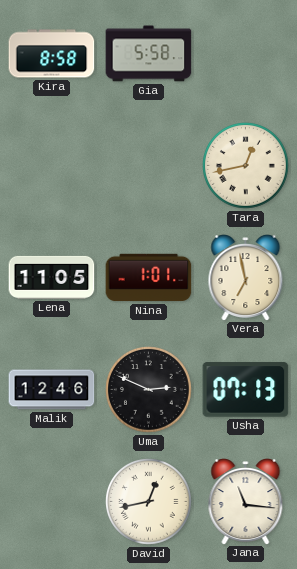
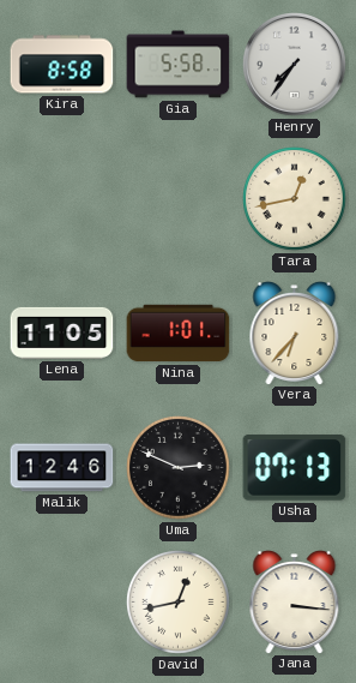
Henry: none -> 7:36
Vera: 6:58 -> 6:37
Jana: 11:16 -> 3:16
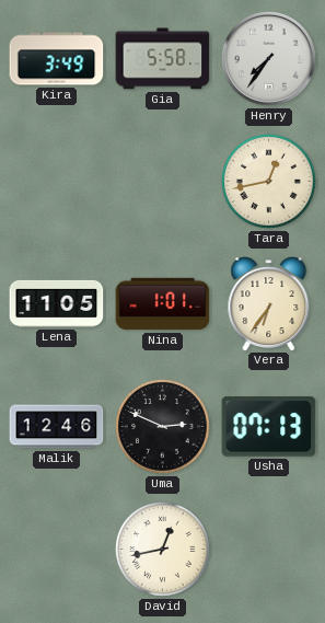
Kira: 8:58 -> 3:49
Vera: 6:37 -> 6:36
Jana: 3:16 -> none
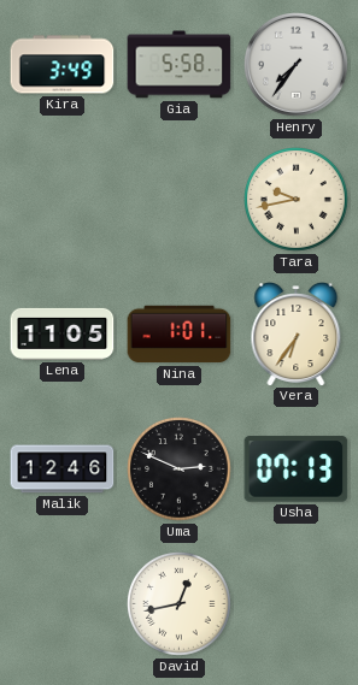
Tara: 12:43 -> 9:43
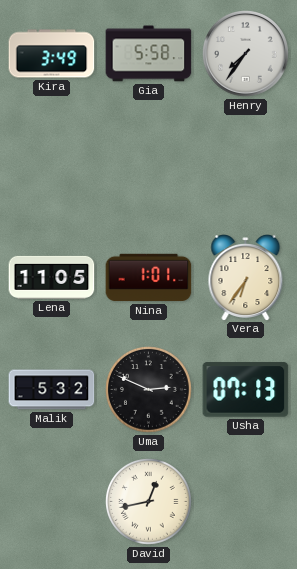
Tara: 9:43 -> none
Malik: 12:46 -> 5:32
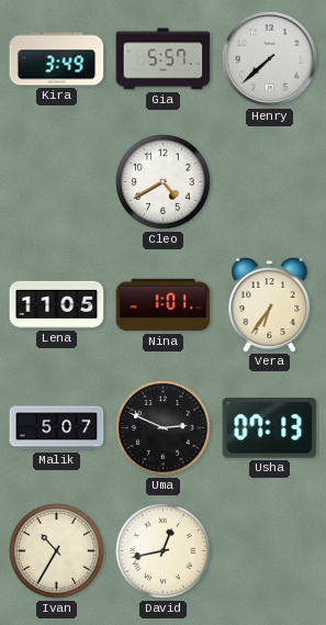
Gia: 5:58 -> 5:57
Henry: 7:36 -> 7:38
Cleo: none -> 4:40
Malik: 5:32 -> 5:07
Ivan: none -> 10:35
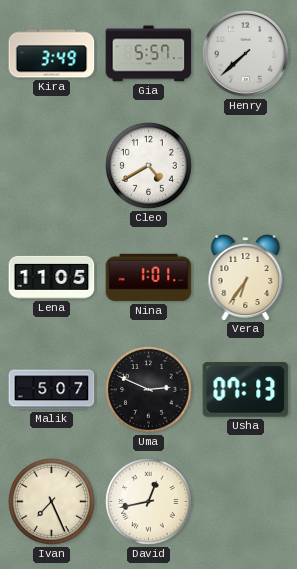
Ivan: 10:35 -> 7:26
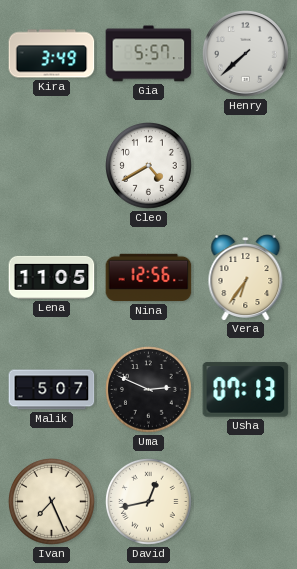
Nina: 1:01 -> 12:56
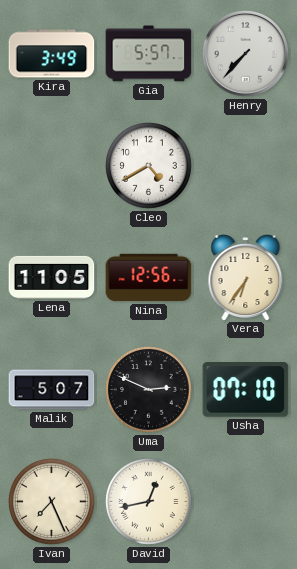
Henry: 7:38 -> 7:37
Usha: 07:13 -> 07:10
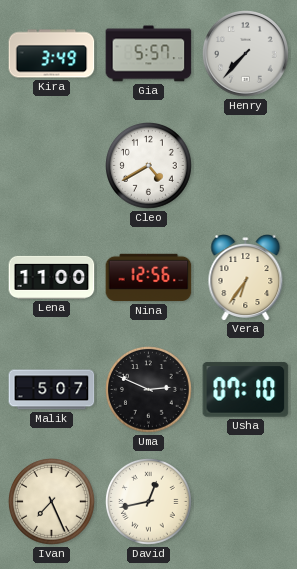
Lena: 11:05 -> 11:00
